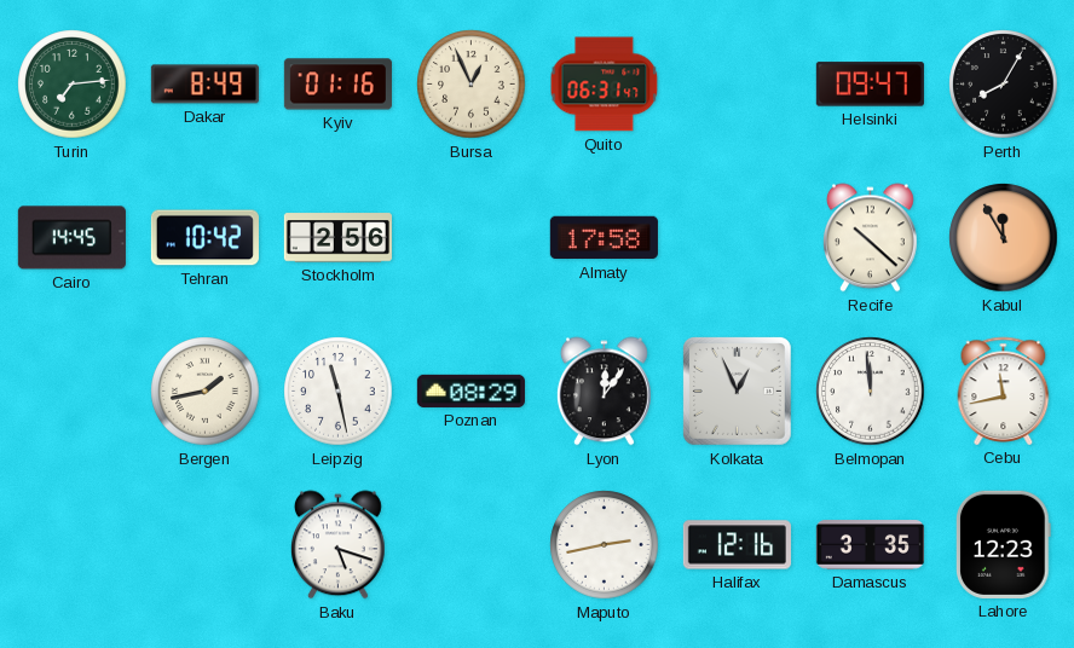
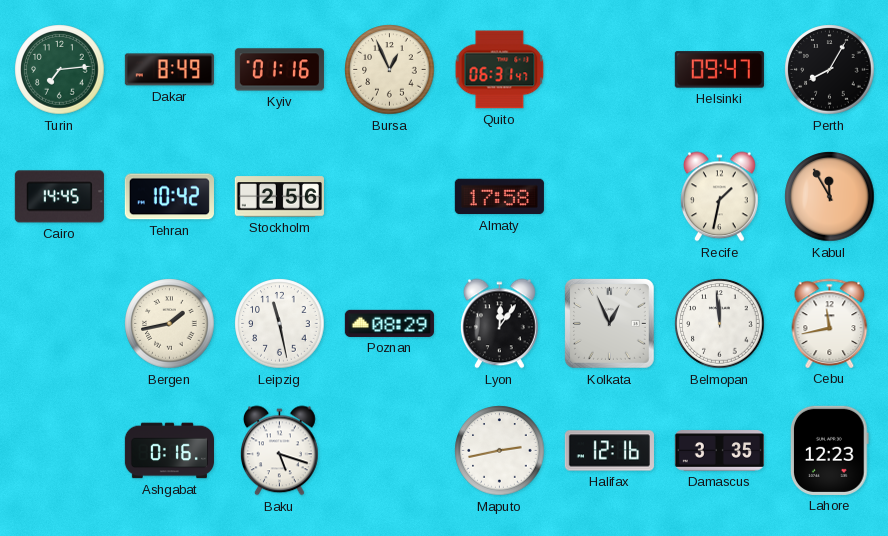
Recife: 10:22 -> 1:32
Ashgabat: none -> 0:16
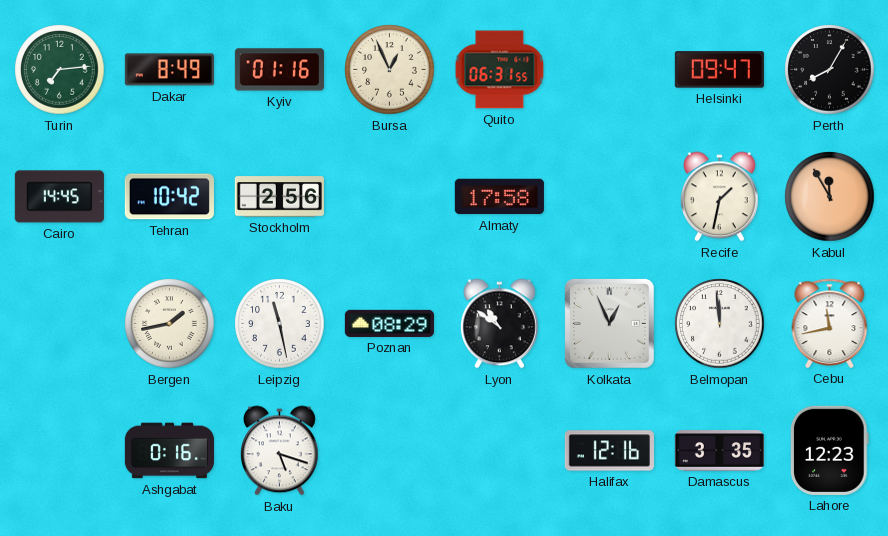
Quito: 06:31:47 -> 06:31:55
Lyon: 12:06 -> 10:51
Maputo: 2:43 -> none
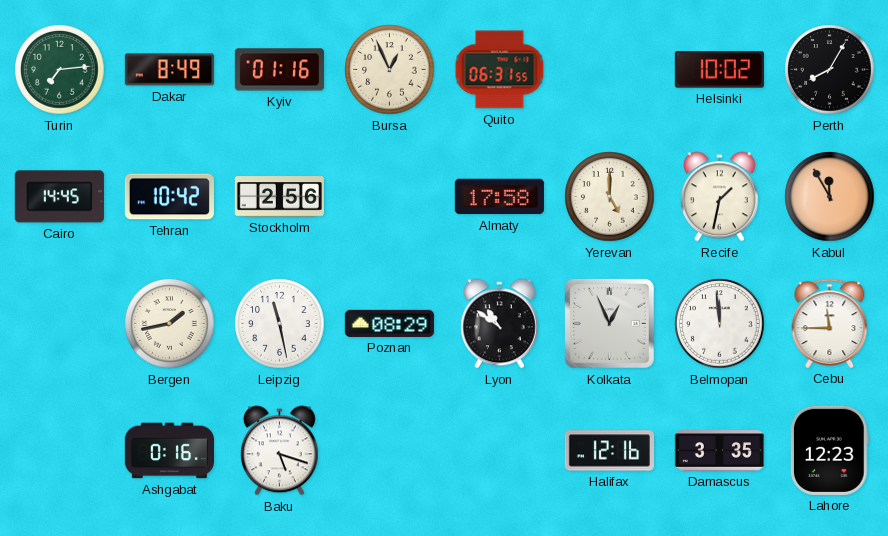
Helsinki: 09:47 -> 10:02
Yerevan: none -> 5:00
Cebu: 11:43 -> 11:45
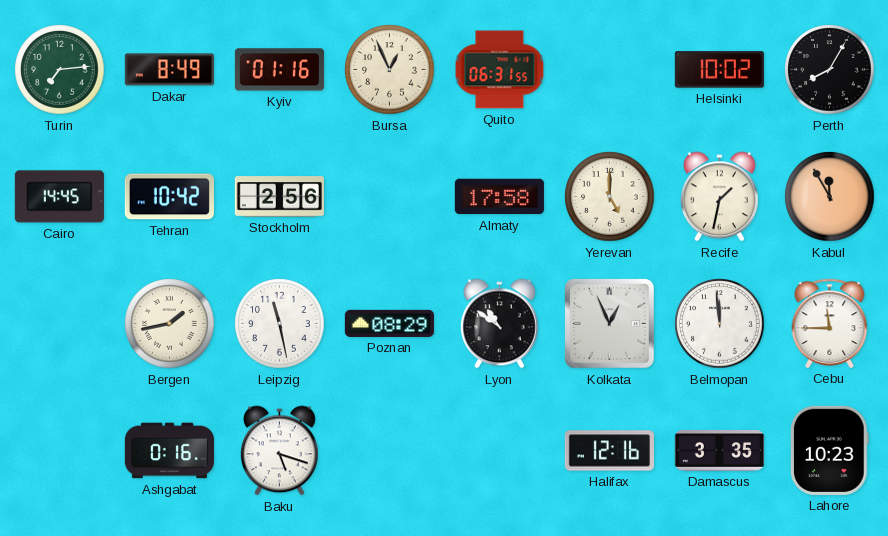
Lahore: 12:23 -> 10:23
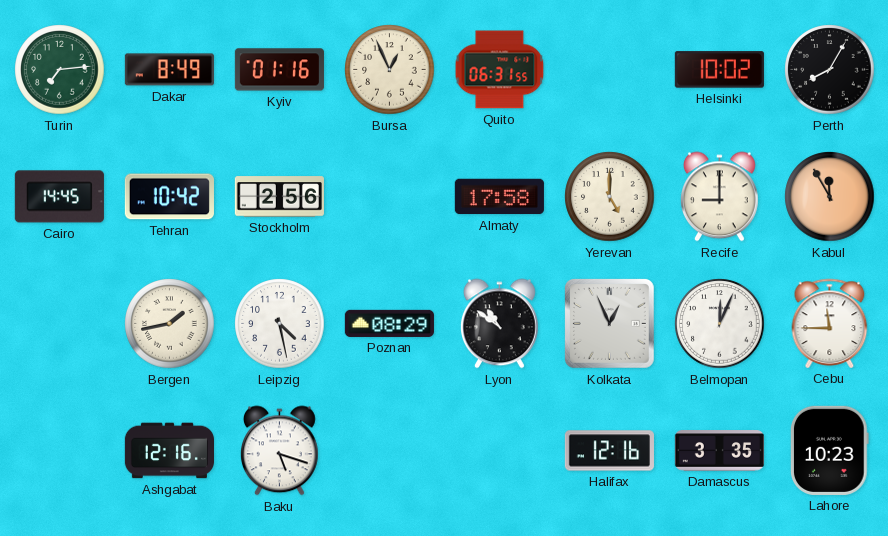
Recife: 1:32 -> 9:00
Leipzig: 11:28 -> 4:28
Belmopan: 11:59 -> 12:04
Ashgabat: 0:16 -> 12:16
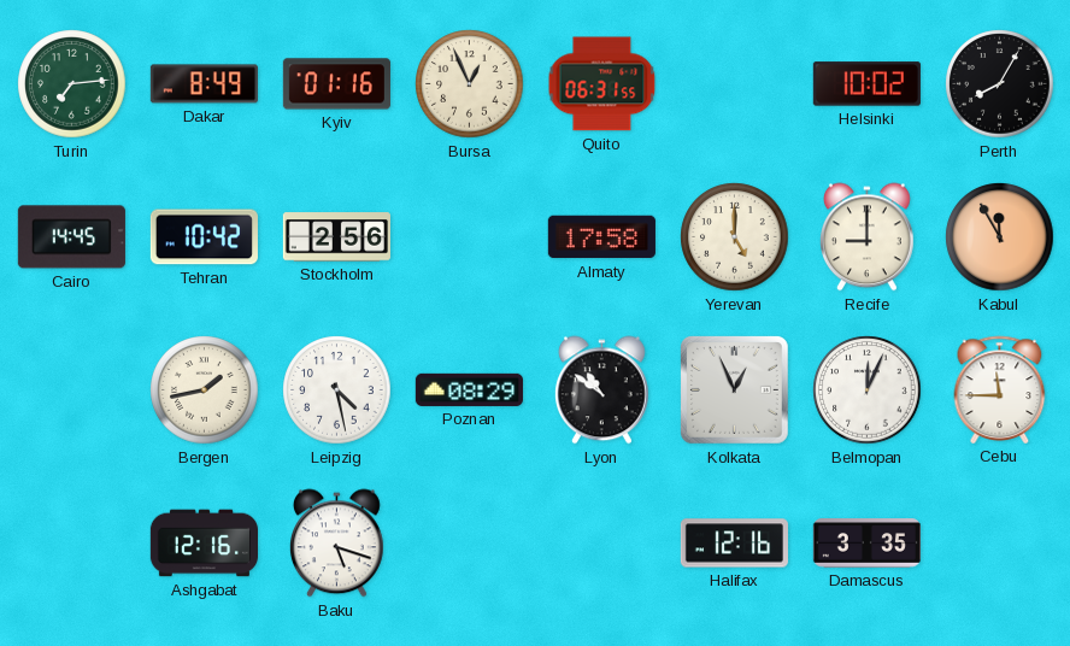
Lahore: 10:23 -> none
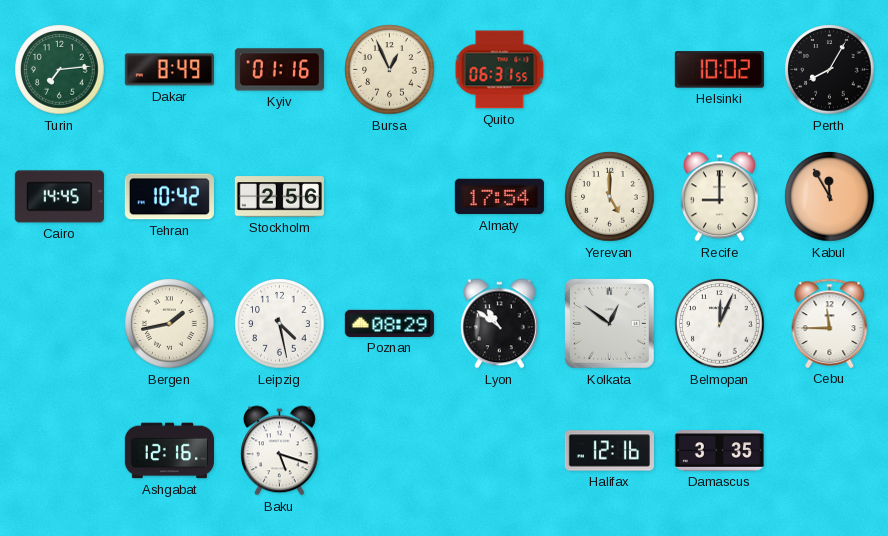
Almaty: 17:58 -> 17:54
Kolkata: 12:56 -> 12:51
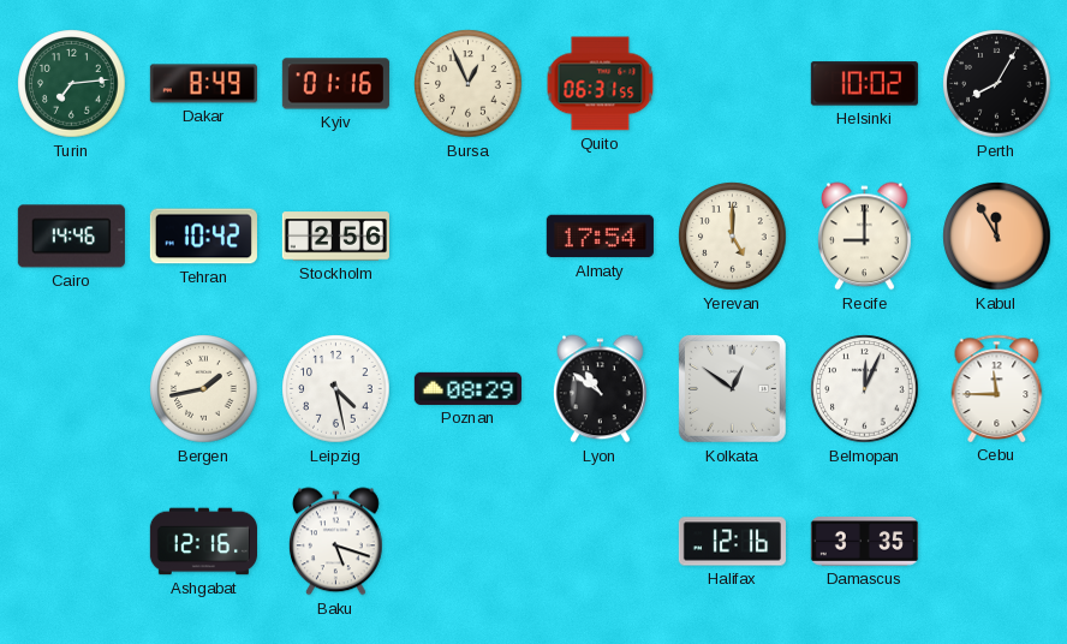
Cairo: 14:45 -> 14:46
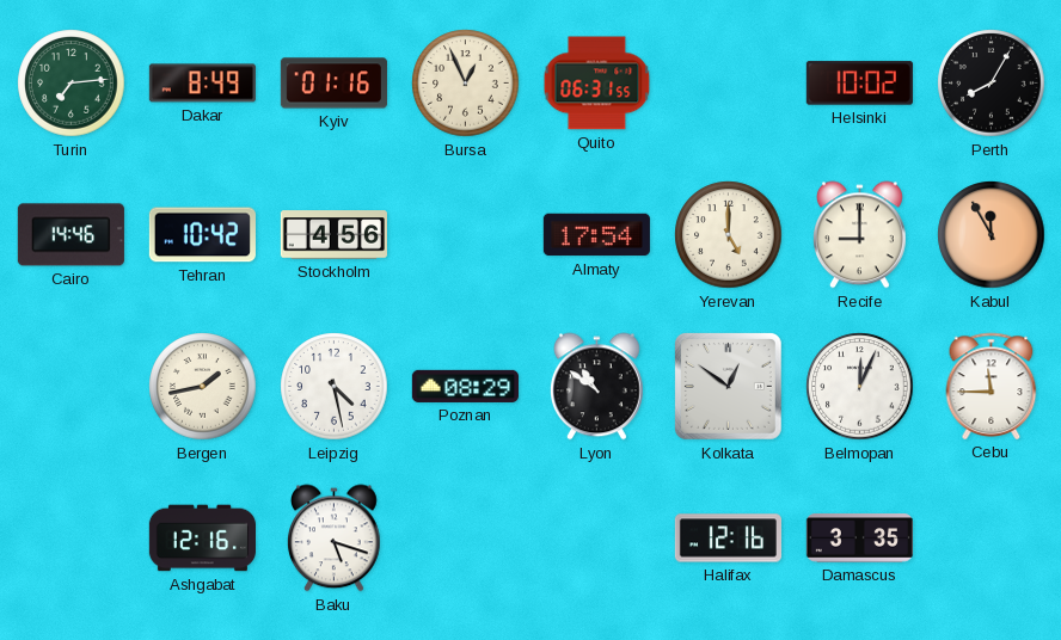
Stockholm: 2:56 -> 4:56
